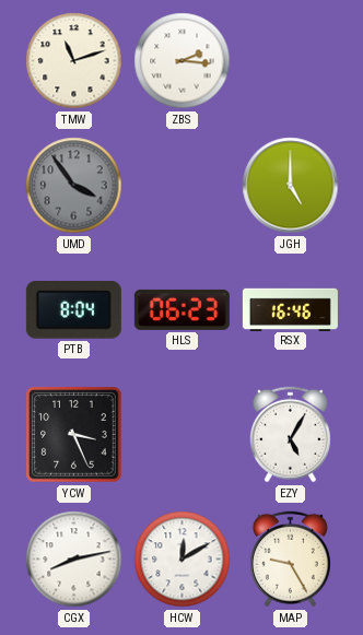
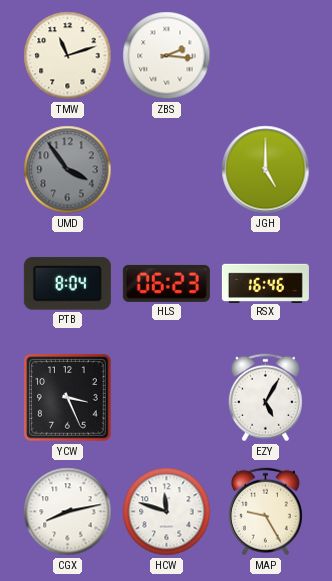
HCW: 12:10 -> 11:48
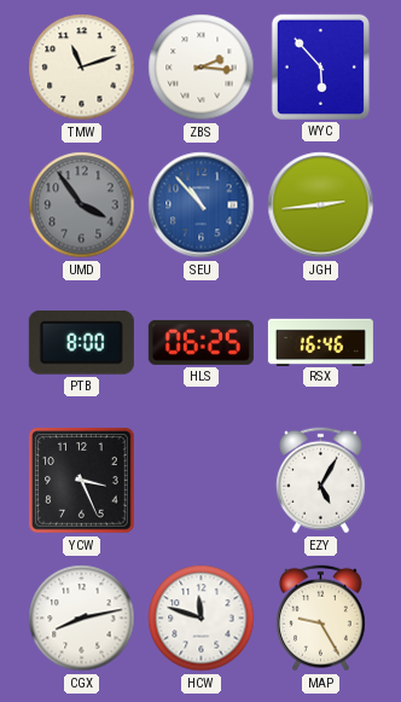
WYC: none -> 5:53
SEU: none -> 10:53
JGH: 5:00 -> 2:44
PTB: 8:04 -> 8:00
HLS: 06:23 -> 06:25
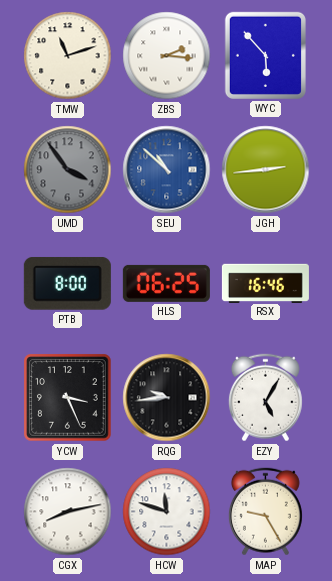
SEU: 10:53 -> 10:52
RQG: none -> 9:44
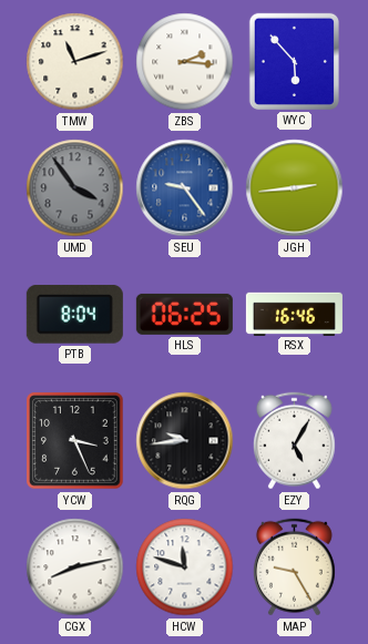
SEU: 10:52 -> 9:24
PTB: 8:00 -> 8:04
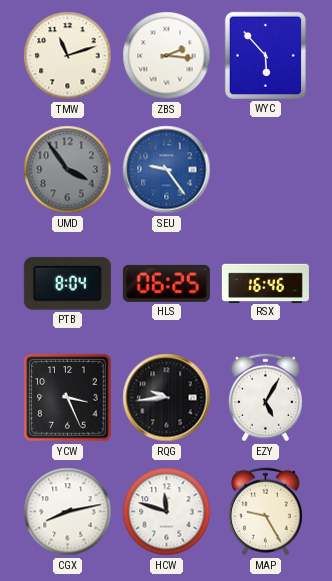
JGH: 2:44 -> none
